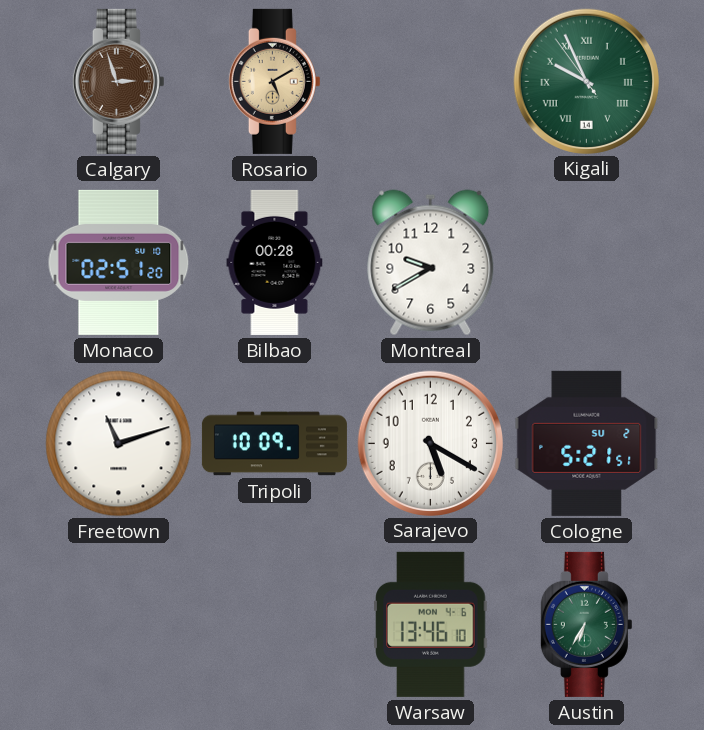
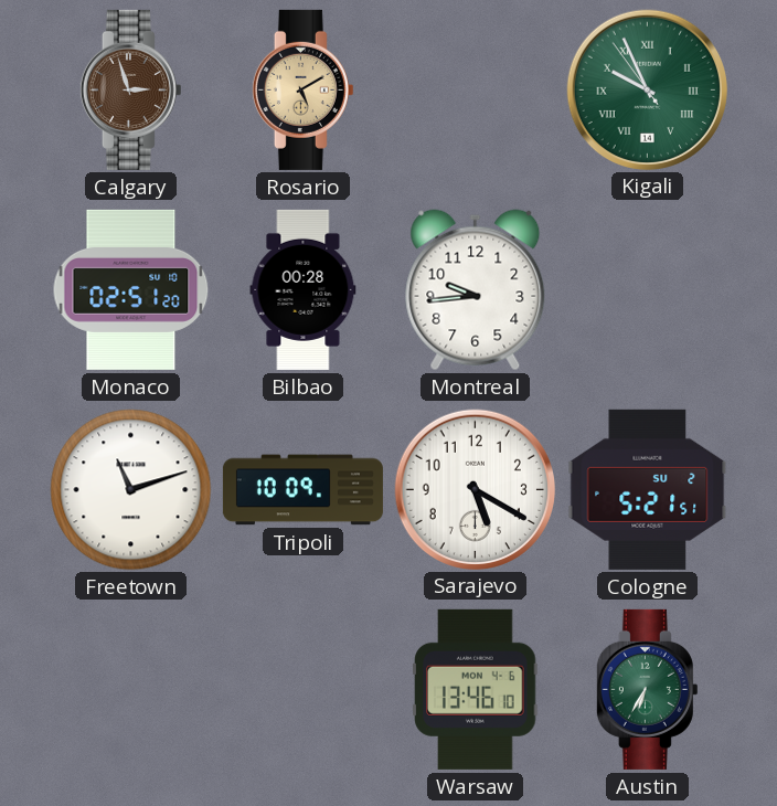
Montreal: 9:40 -> 9:44
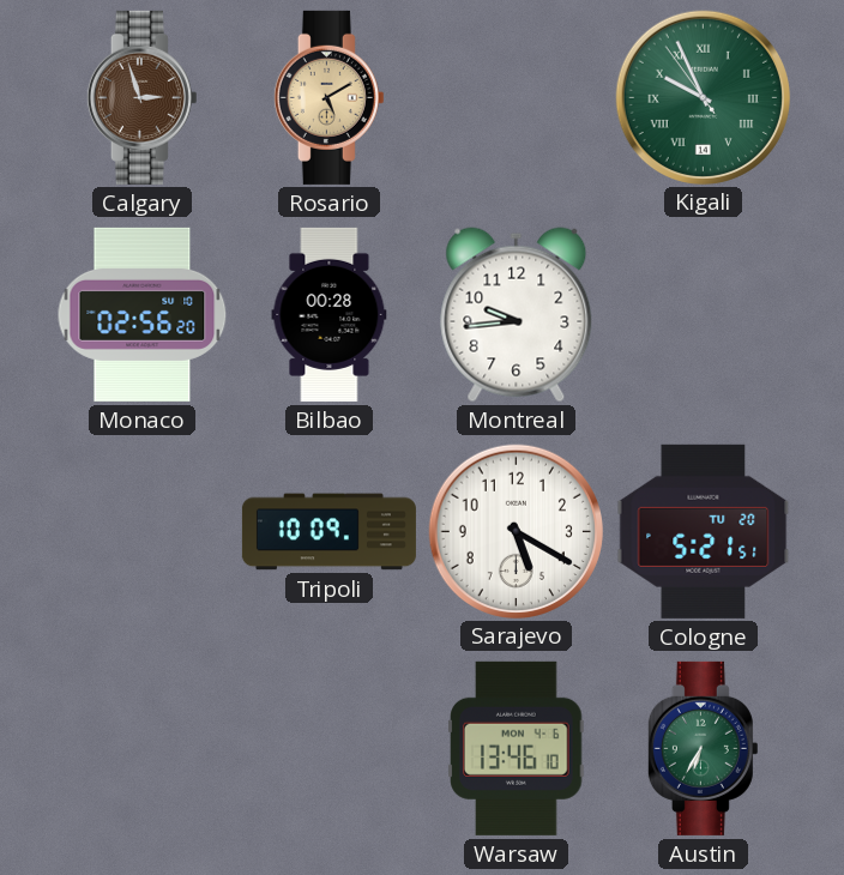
Monaco: 02:51 -> 02:56
Freetown: 11:12 -> none
Cologne date: SU 2 -> TU 20
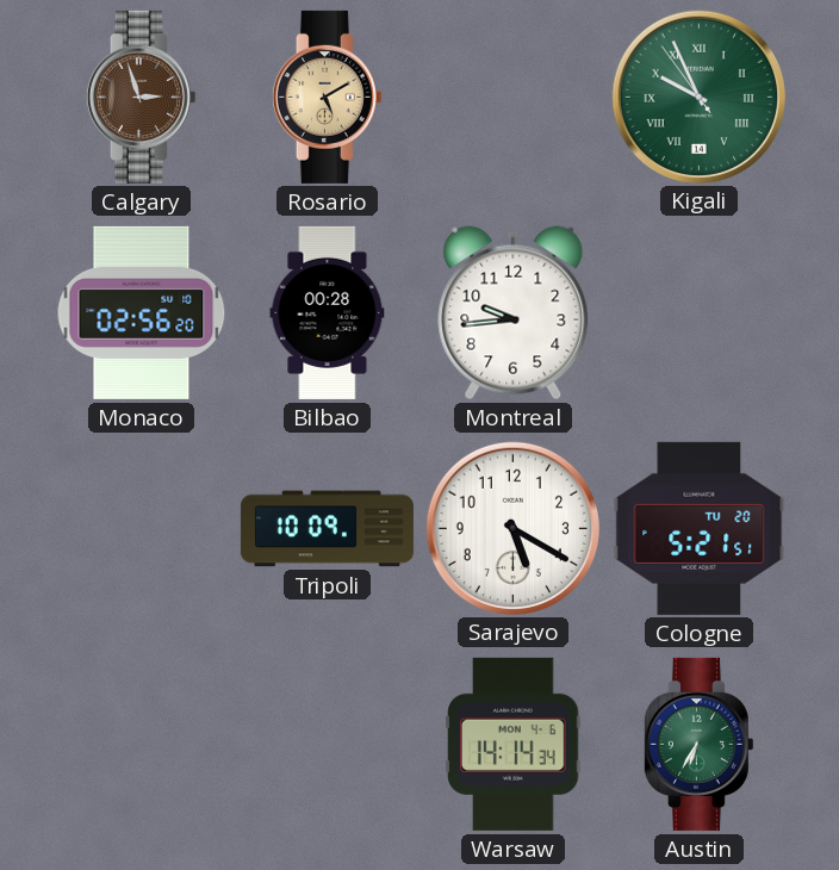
Warsaw: 13:46 -> 14:14
